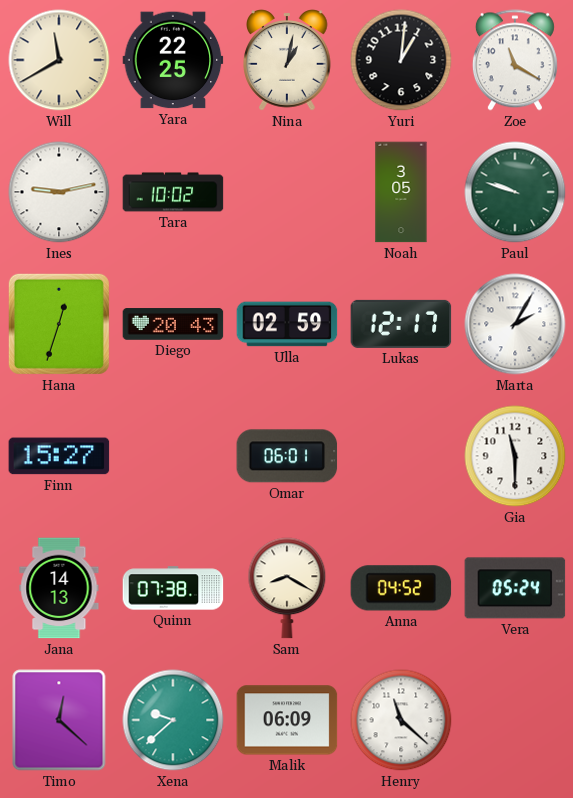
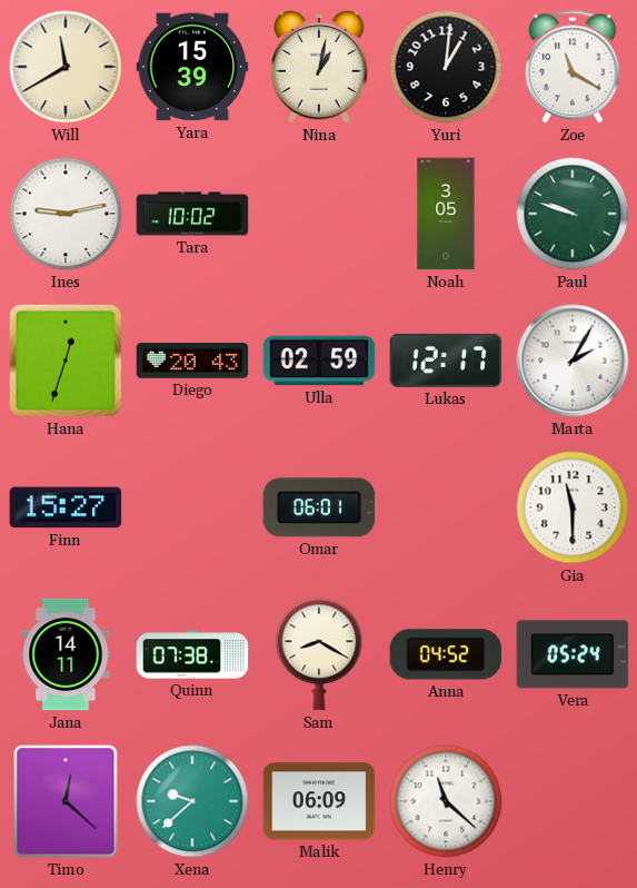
Yara: 22:25 -> 15:39
Jana: 14:13 -> 14:11
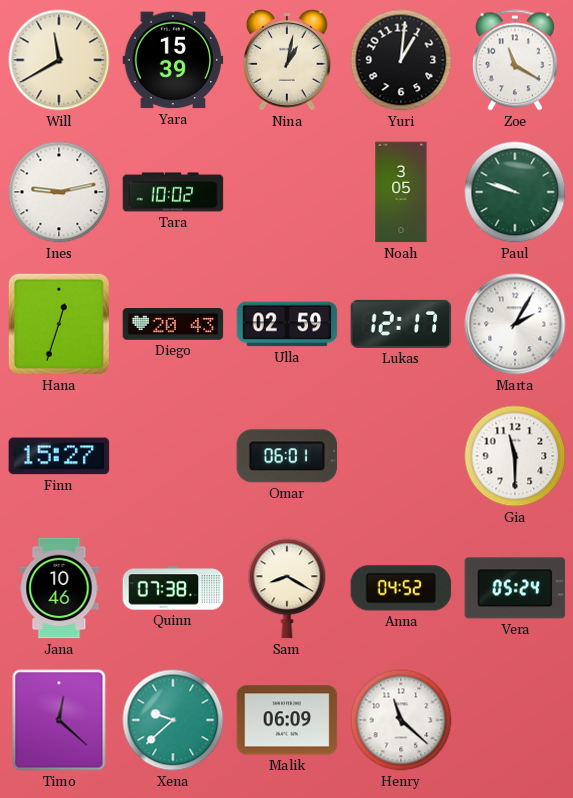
Jana: 14:11 -> 10:46
